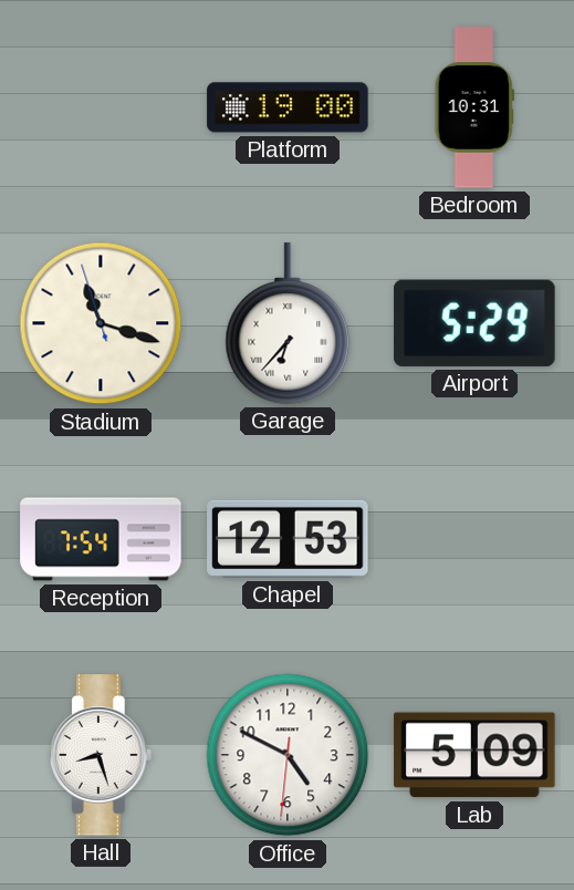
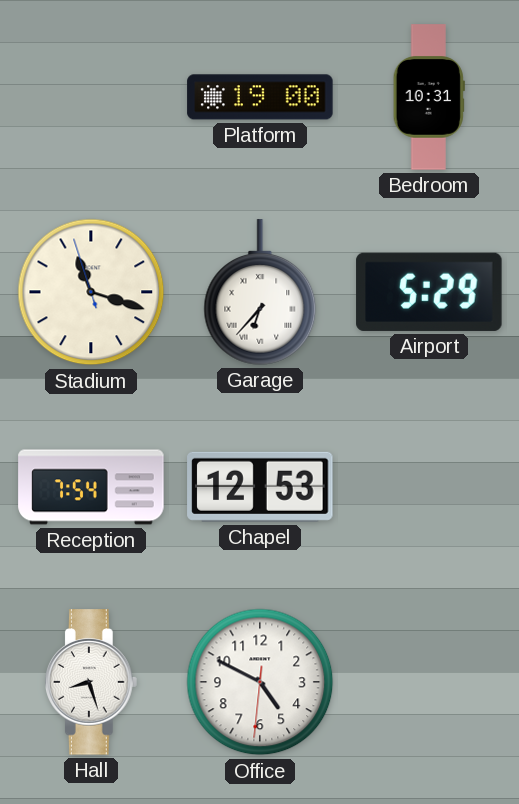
Lab: 5:09 -> none
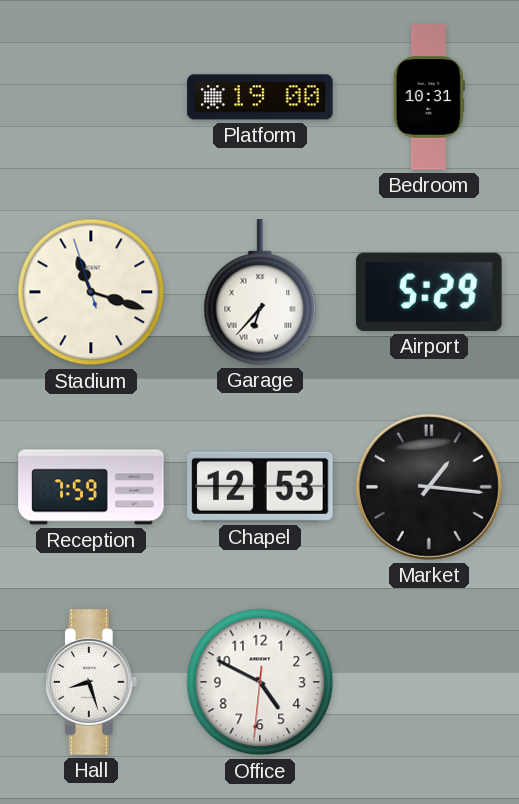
Reception: 7:54 -> 7:59
Market: none -> 1:16
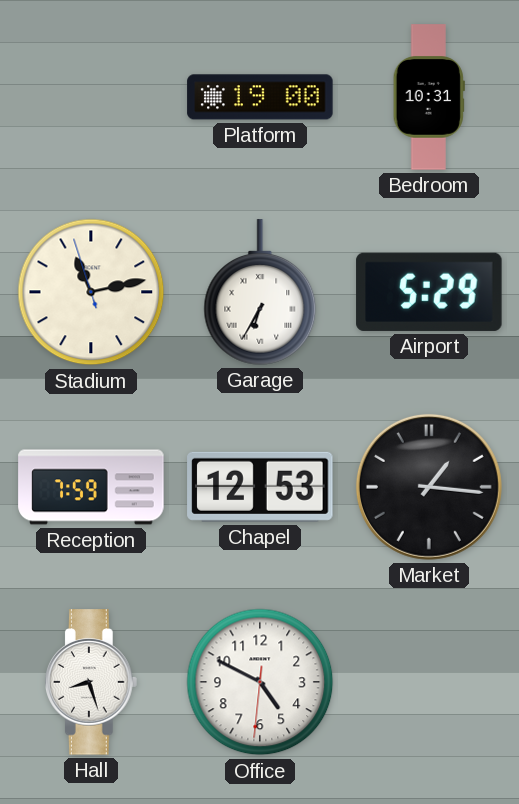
Stadium: 11:17 -> 11:12
Garage: 6:37 -> 6:35
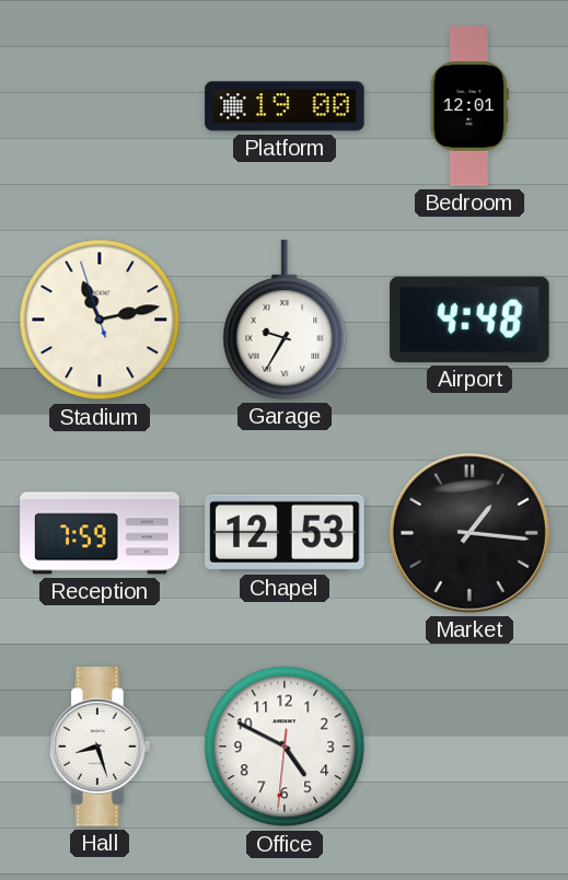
Bedroom: 10:31 -> 12:01
Garage: 6:35 -> 9:35
Airport: 5:29 -> 4:48
